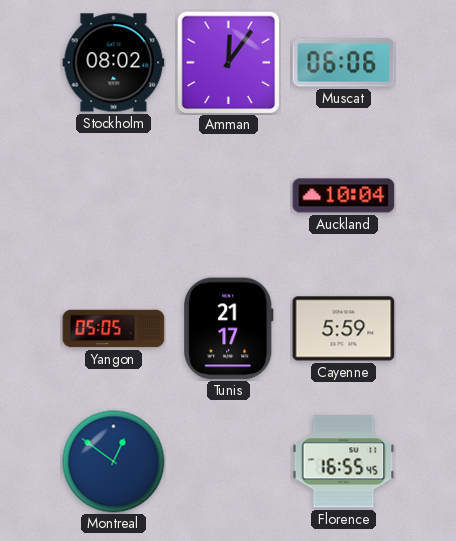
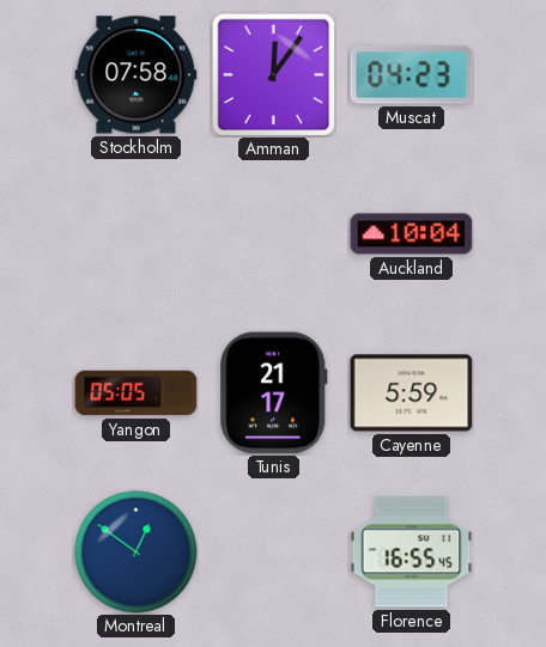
Stockholm: 08:02 -> 07:58
Muscat: 06:06 -> 04:23
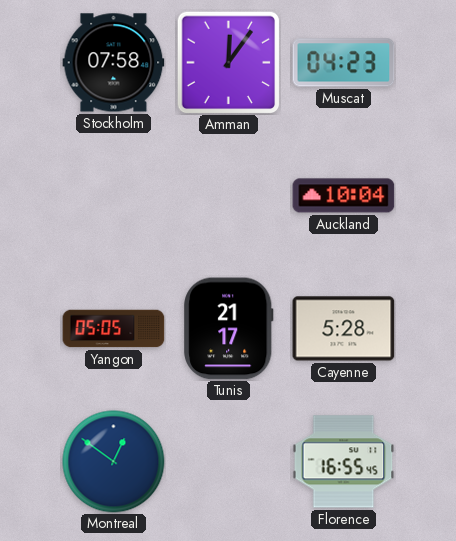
Cayenne: 5:59 -> 5:28
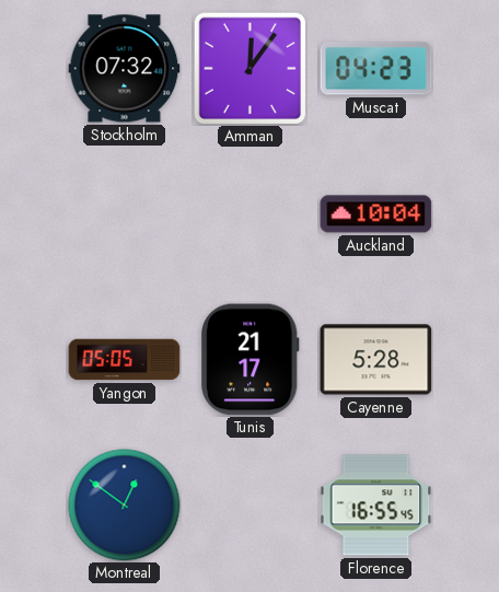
Stockholm: 07:58 -> 07:32
